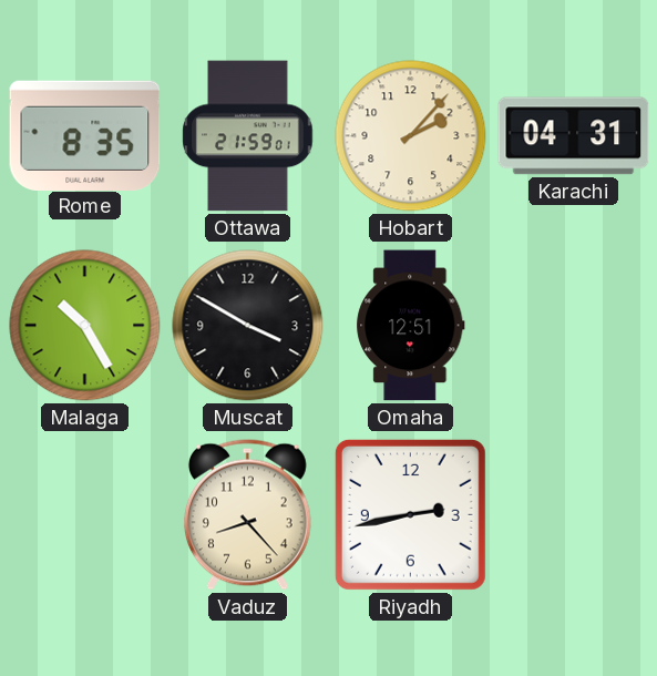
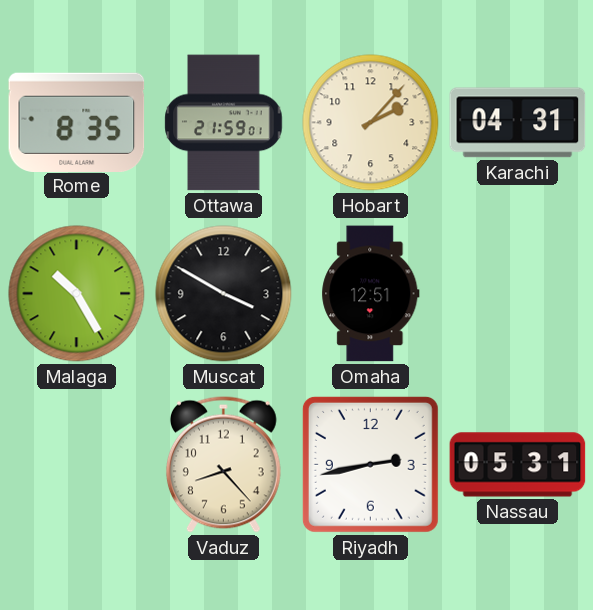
Nassau: none -> 05:31
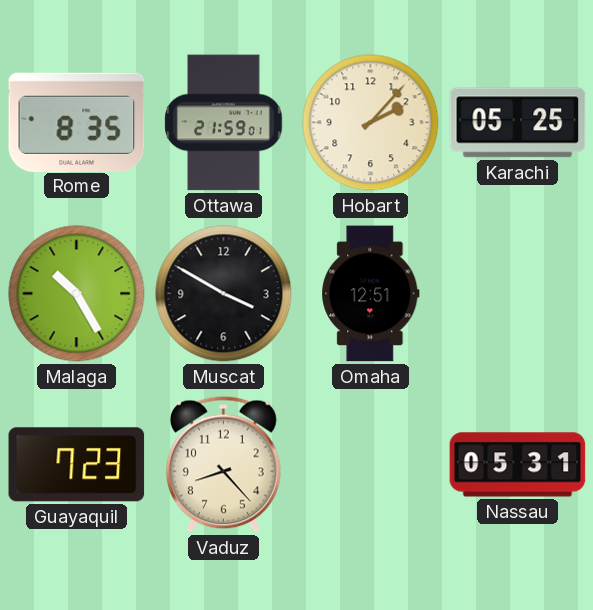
Karachi: 04:31 -> 05:25
Guayaquil: none -> 7:23
Riyadh: 2:43 -> none
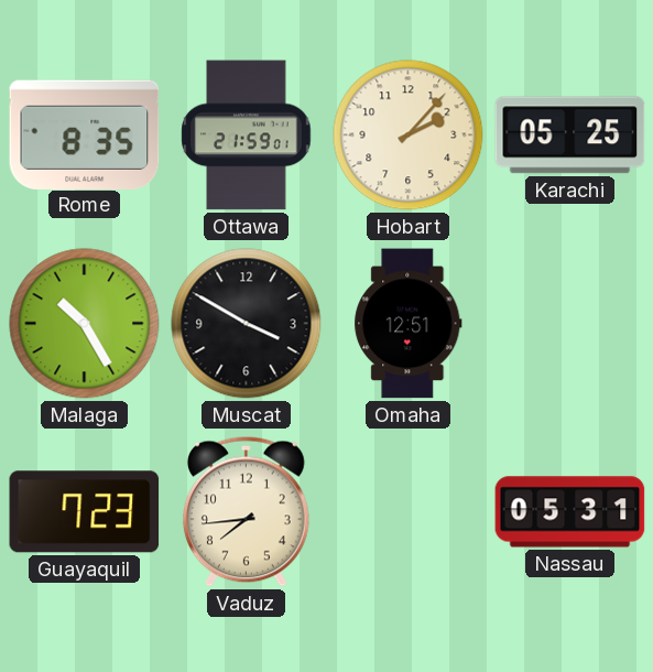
Vaduz: 8:23 -> 7:44
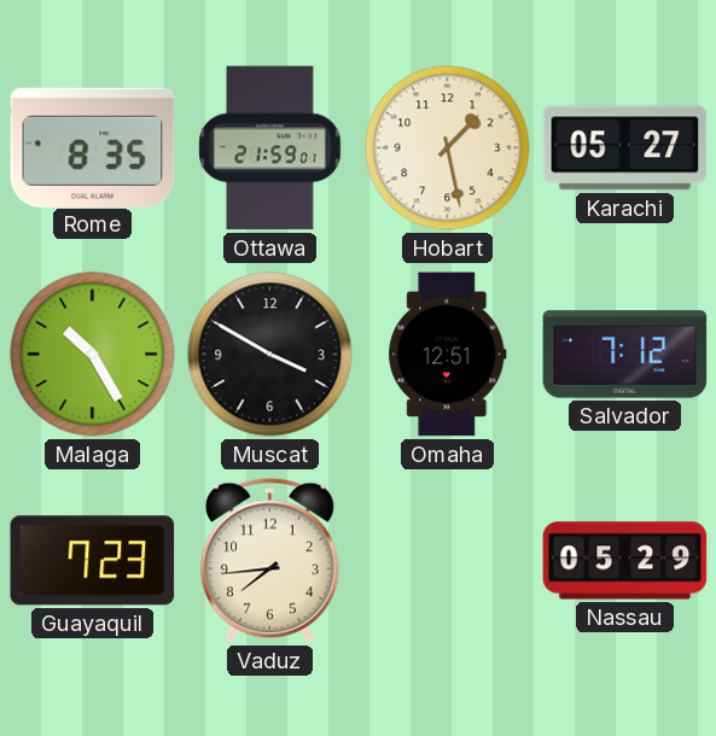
Hobart: 2:07 -> 1:28
Karachi: 05:25 -> 05:27
Salvador: none -> 7:12
Nassau: 05:31 -> 05:29
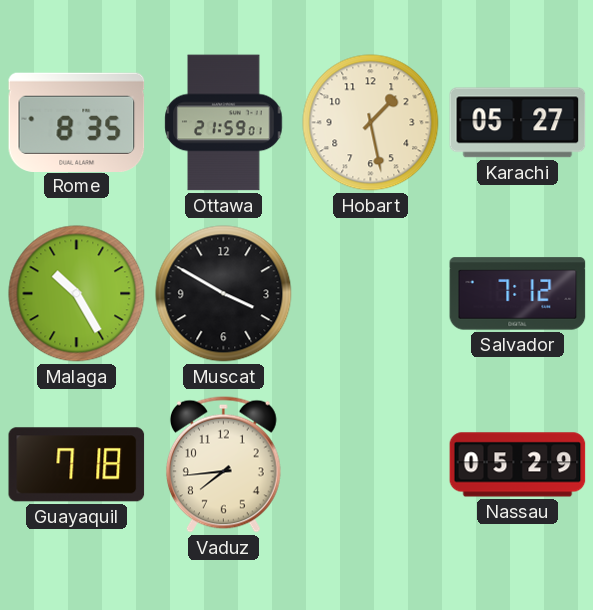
Omaha: 12:51 -> none
Guayaquil: 7:23 -> 7:18
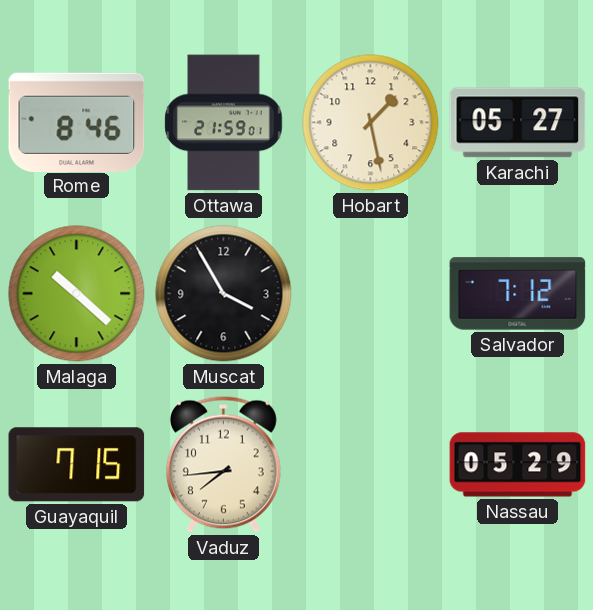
Rome: 8:35 -> 8:46
Malaga: 10:25 -> 10:22
Muscat: 3:50 -> 3:55
Guayaquil: 7:18 -> 7:15
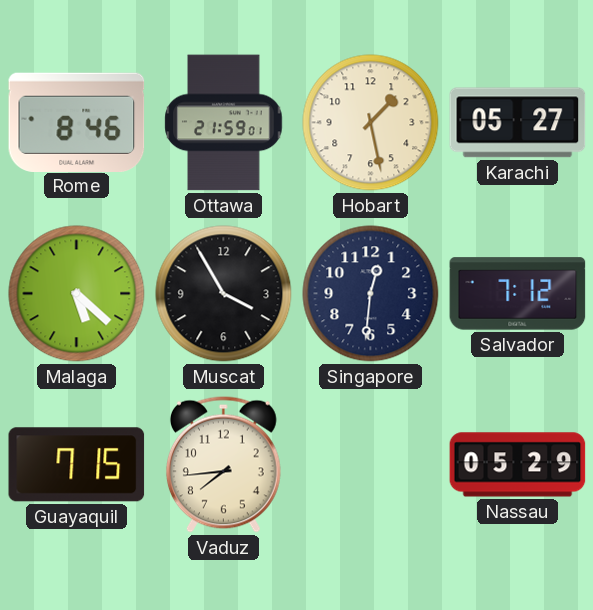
Malaga: 10:22 -> 5:22
Singapore: none -> 12:31
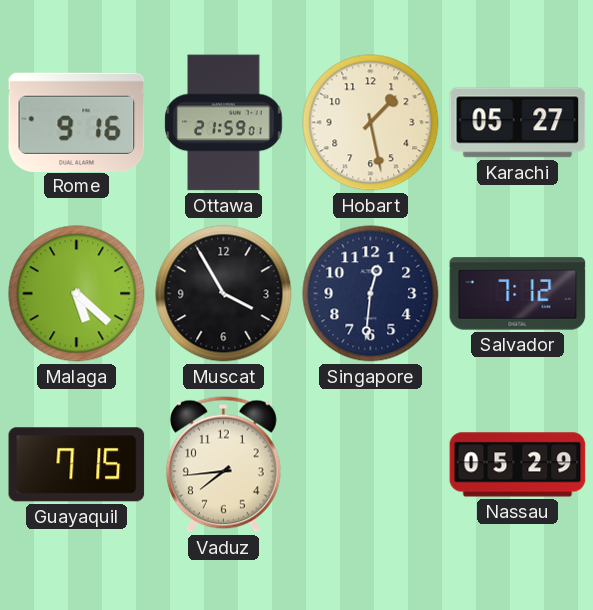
Rome: 8:46 -> 9:16
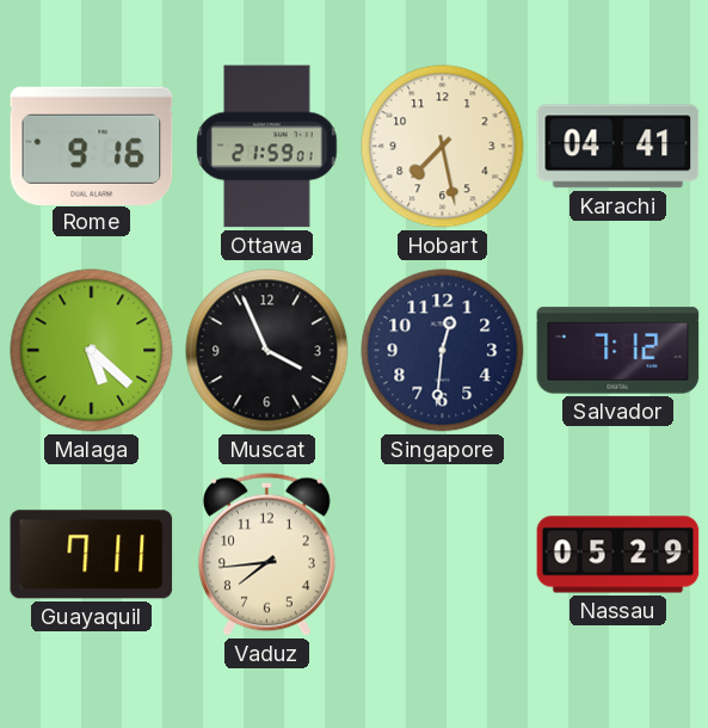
Hobart: 1:28 -> 7:28
Karachi: 05:27 -> 04:41
Muscat: 3:55 -> 3:56
Guayaquil: 7:15 -> 7:11
